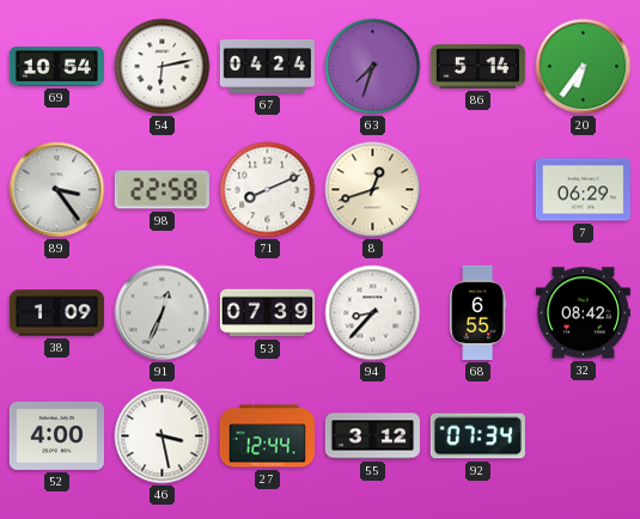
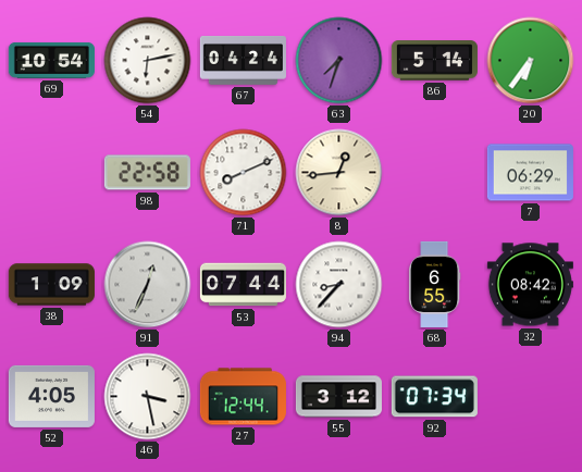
89: 3:24 -> none
8: 12:42 -> 12:44
53: 07:39 -> 07:44
52: 4:00 -> 4:05
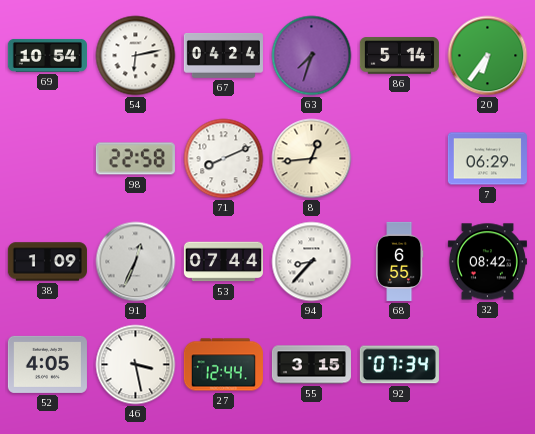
55: 3:12 -> 3:15
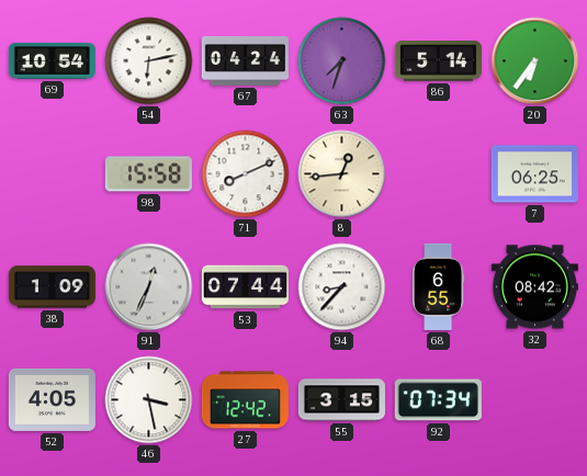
98: 22:58 -> 15:58
7: 06:29 -> 06:25
27: 12:44 -> 12:42
